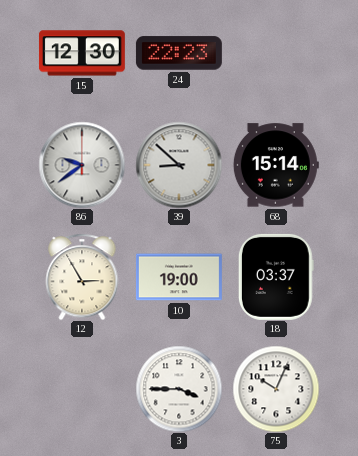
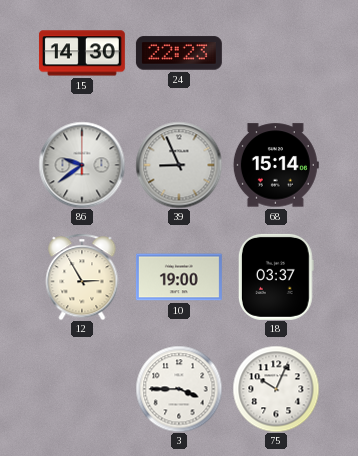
15: 12:30 -> 14:30
39: 8:52 -> 8:56
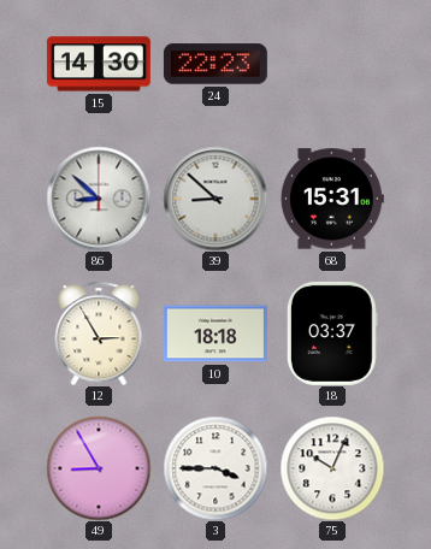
86: 9:39 -> 8:52
39: 8:56 -> 8:52
68: 15:14 -> 15:31
10: 19:00 -> 18:18
49: none -> 8:55
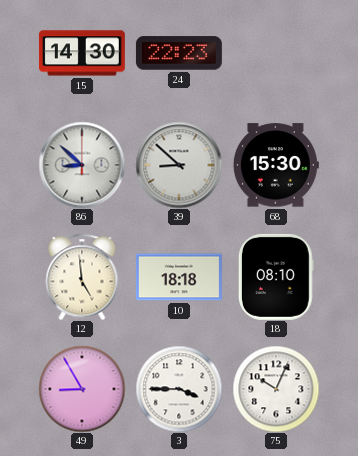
68: 15:31 -> 15:30
12: 2:55 -> 4:59
18: 03:37 -> 08:10
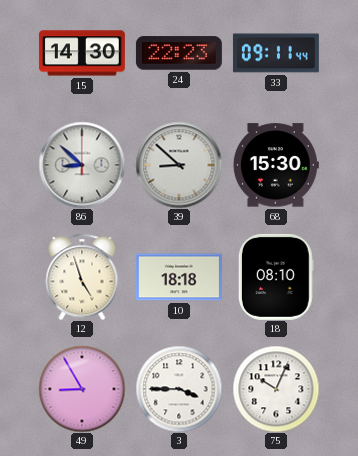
33: none -> 09:11
12: 4:59 -> 4:57
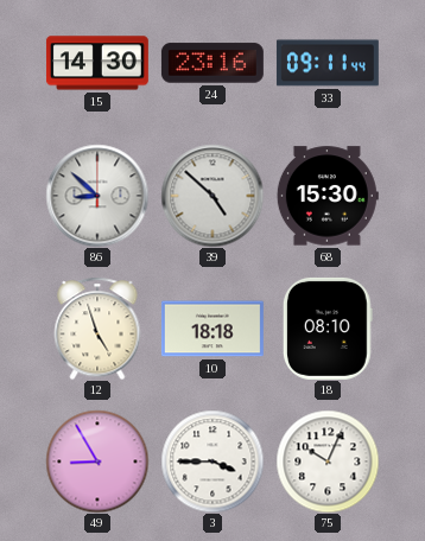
24: 22:23 -> 23:16
39: 8:52 -> 4:52
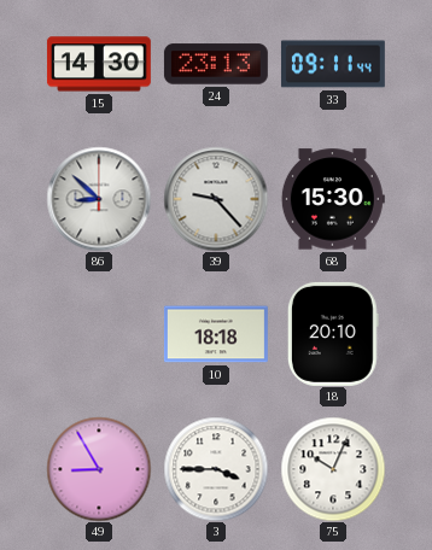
24: 23:16 -> 23:13
39: 4:52 -> 9:23
12: 4:57 -> none
18: 08:10 -> 20:10
